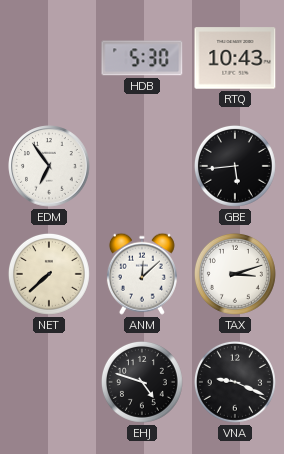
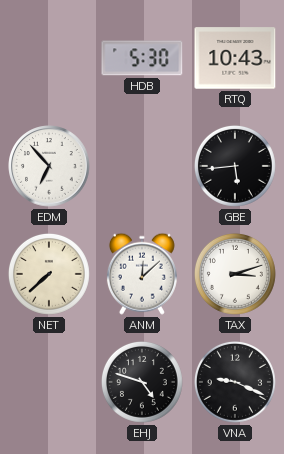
EDM: 6:54 -> 6:53
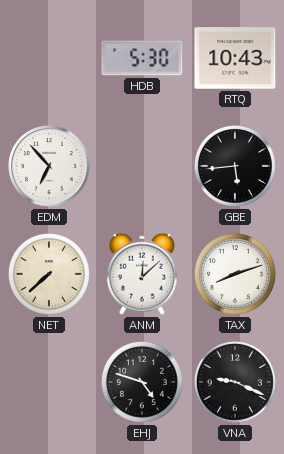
TAX: 3:12 -> 8:12
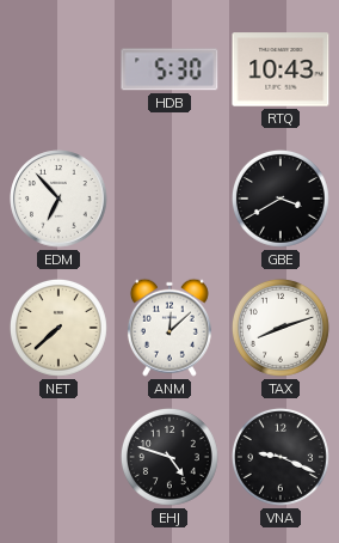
GBE: 5:44 -> 3:40
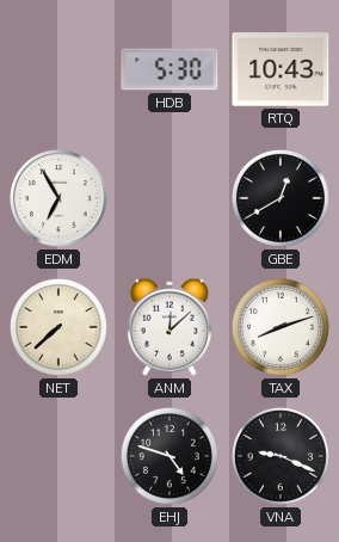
EDM: 6:53 -> 6:55
GBE: 3:40 -> 12:40
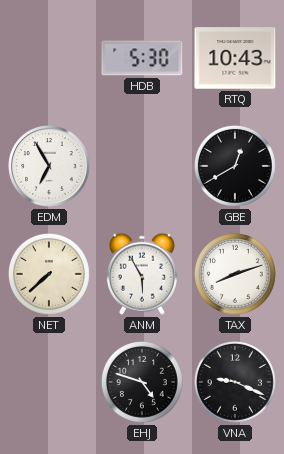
ANM: 12:08 -> 5:55
